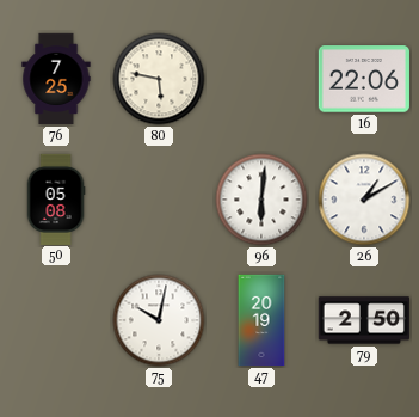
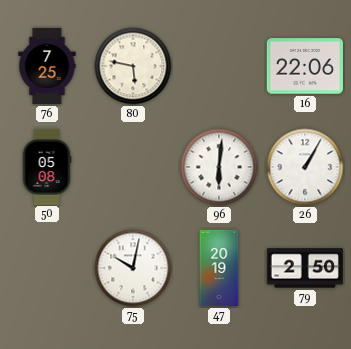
26: 1:10 -> 1:05
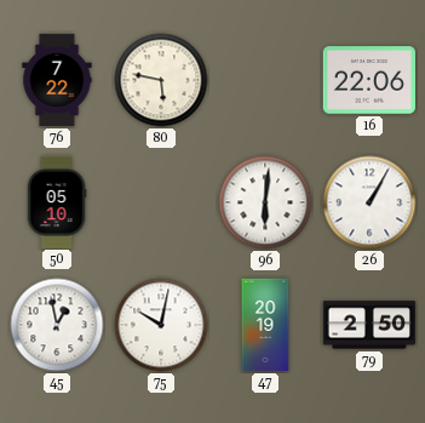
76: 7:25 -> 7:22
50: 05:08 -> 05:10
45: none -> 12:58
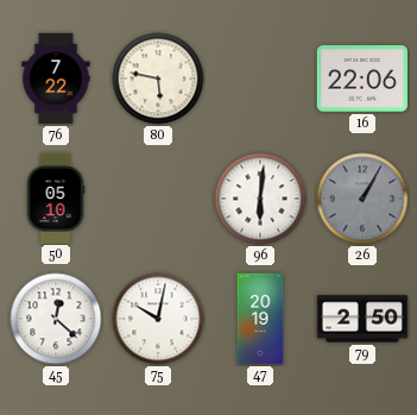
26 dial: white -> grey
45: 12:58 -> 12:22
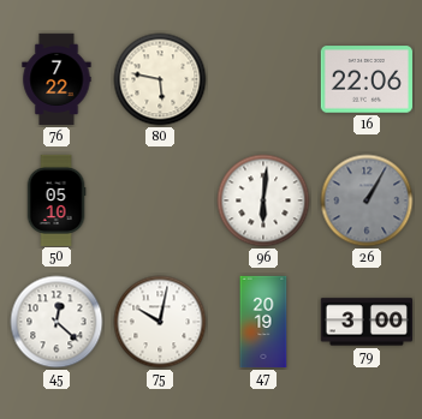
79: 2:50 -> 3:00
